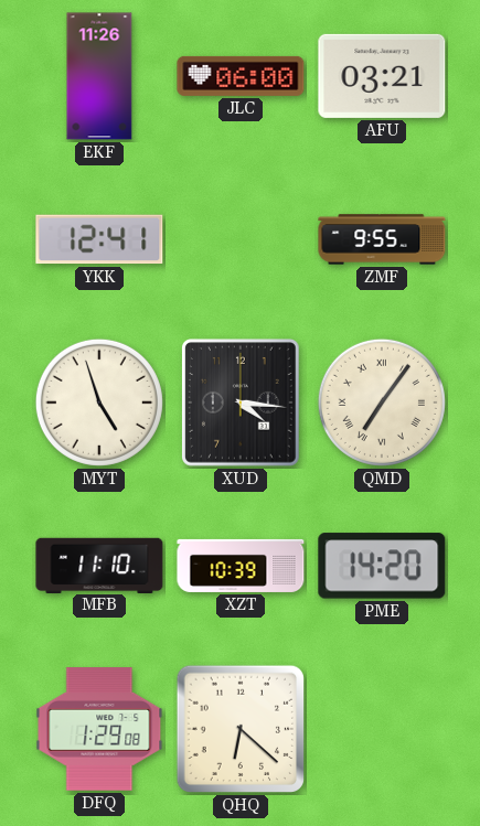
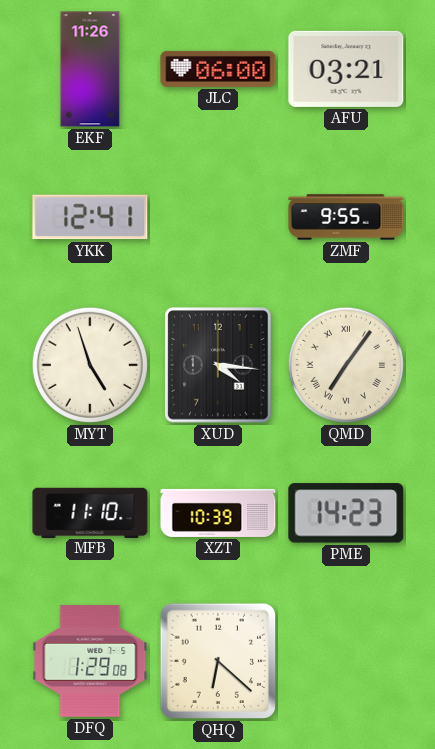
PME: 14:20 -> 14:23
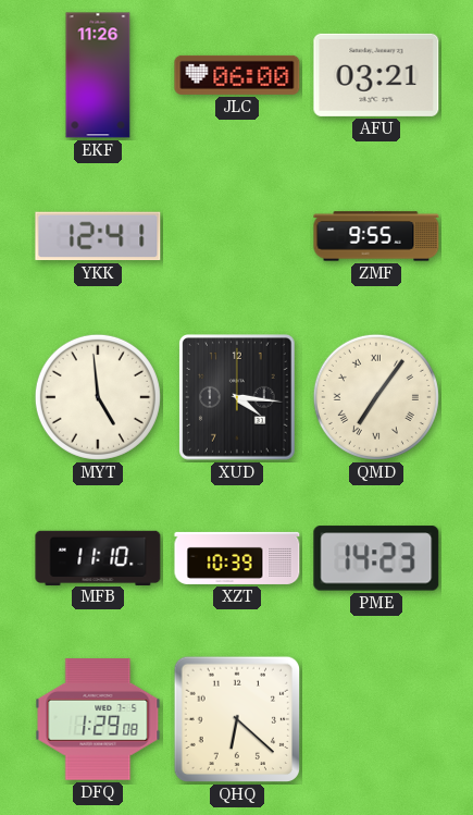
MYT: 4:57 -> 4:59
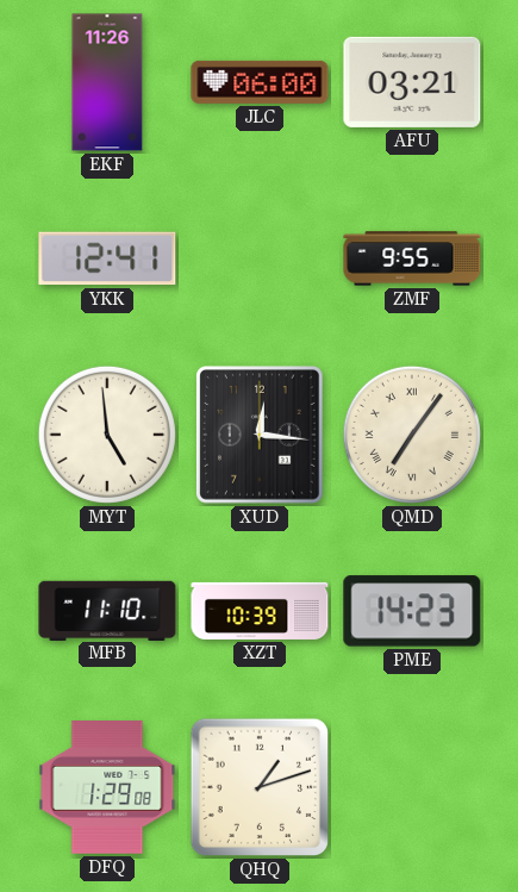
XUD: 4:16 -> 12:16
QHQ: 6:22 -> 1:12
